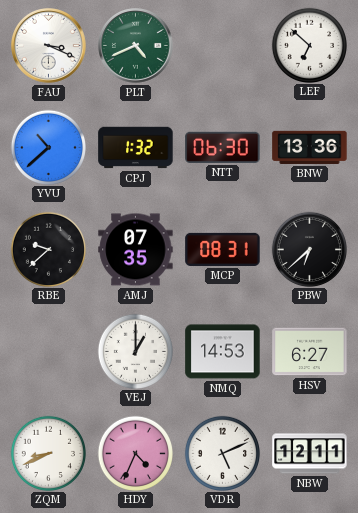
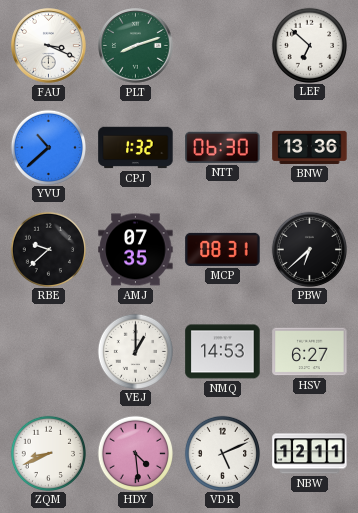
PLT: 4:41 -> 8:12
HDY: 4:34 -> 4:29
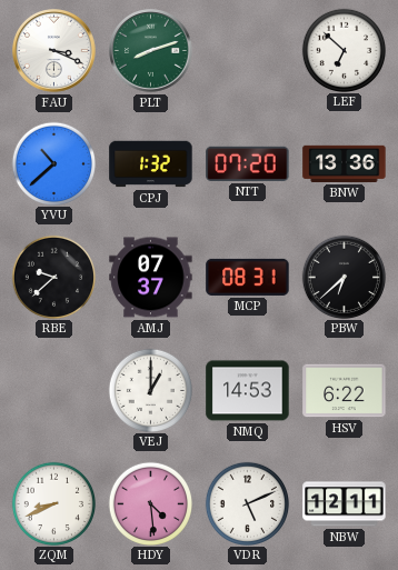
NTT: 06:30 -> 07:20
AMJ: 07:35 -> 07:37
HSV: 6:27 -> 6:22
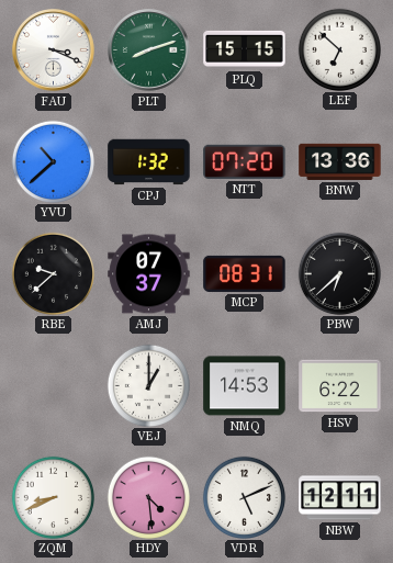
PLQ: none -> 15:15
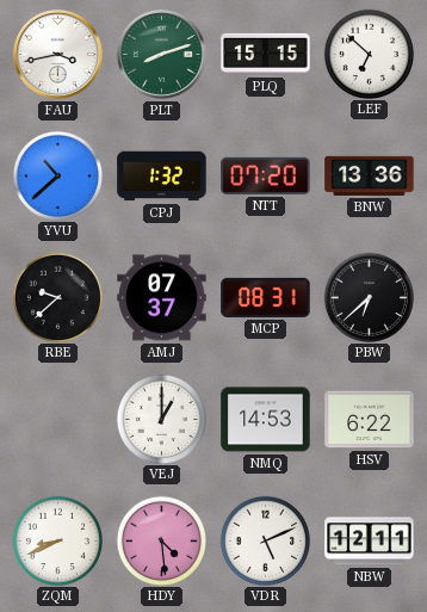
FAU: 3:19 -> 3:43
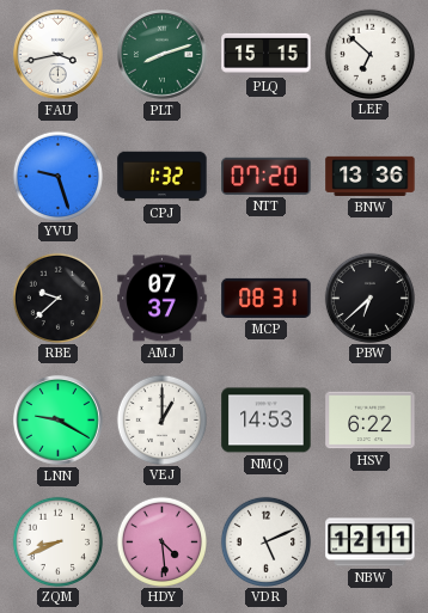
YVU: 10:38 -> 9:27
LNN: none -> 9:20
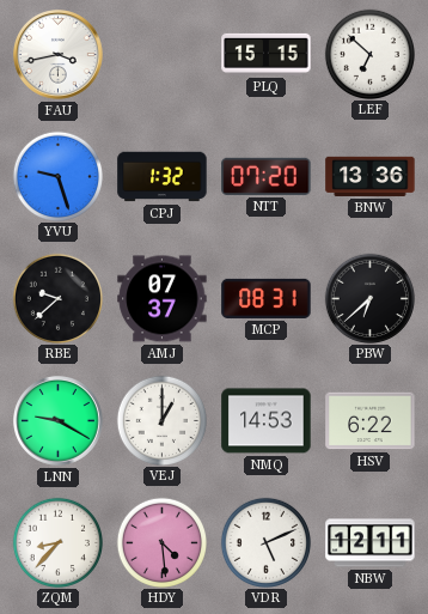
PLT: 8:12 -> none
ZQM: 8:41 -> 8:37
